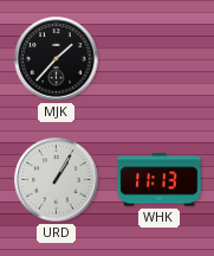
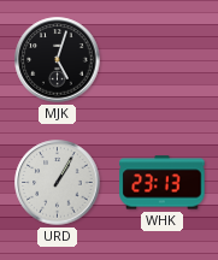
MJK: 1:37 -> 5:03
WHK: 11:13 -> 23:13
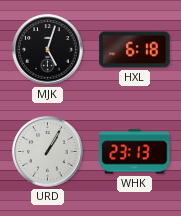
HXL: none -> 6:18
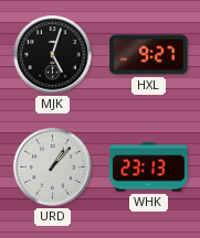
HXL: 6:18 -> 9:27
URD: 1:05 -> 1:07
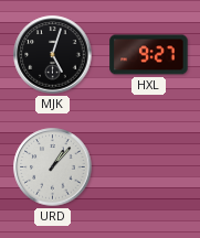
WHK: 23:13 -> none
